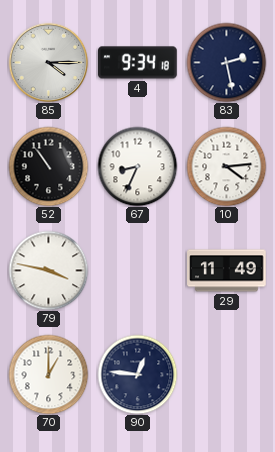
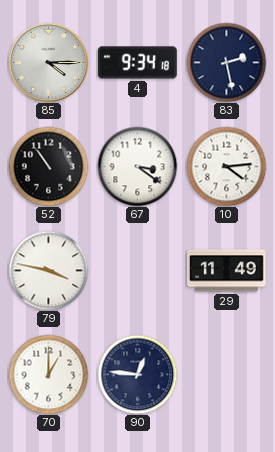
67: 8:34 -> 3:21
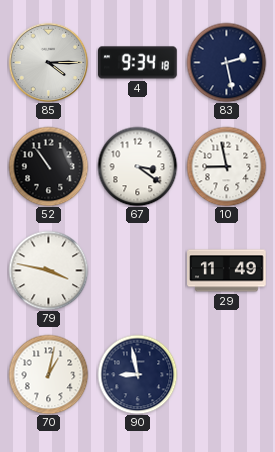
10: 4:14 -> 8:58
70: 1:00 -> 1:02
90: 12:46 -> 8:58
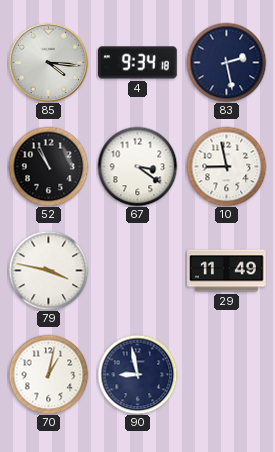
85: 4:15 -> 4:16
52: 10:54 -> 10:56
